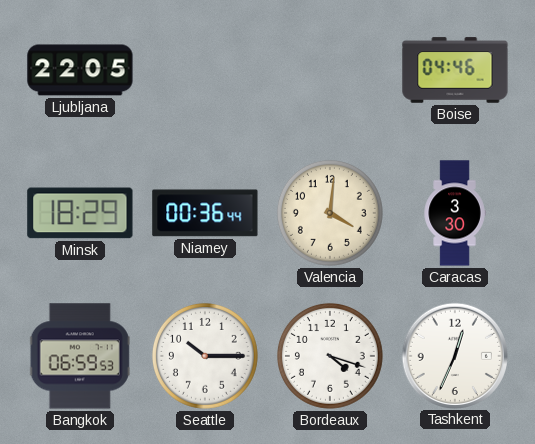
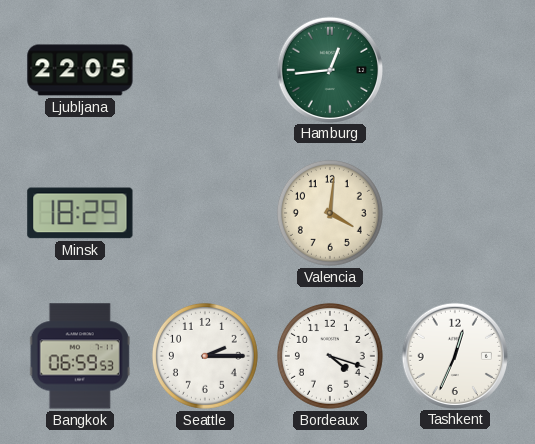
Hamburg: none -> 12:44
Boise: 04:46 -> none
Niamey: 00:36 -> none
Caracas: 3:30 -> none
Seattle: 10:15 -> 2:15
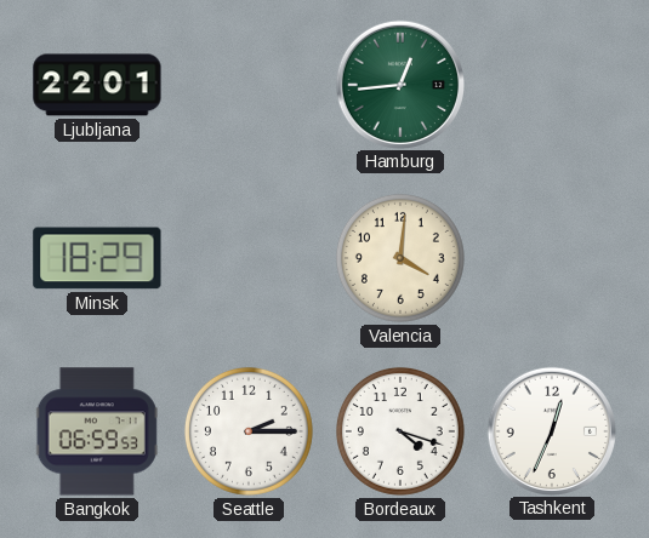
Ljubljana: 22:05 -> 22:01
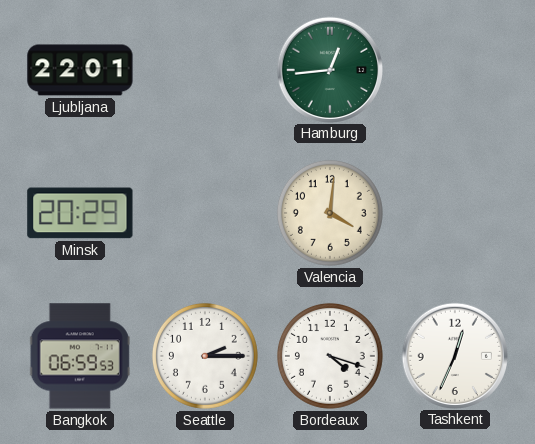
Minsk: 18:29 -> 20:29
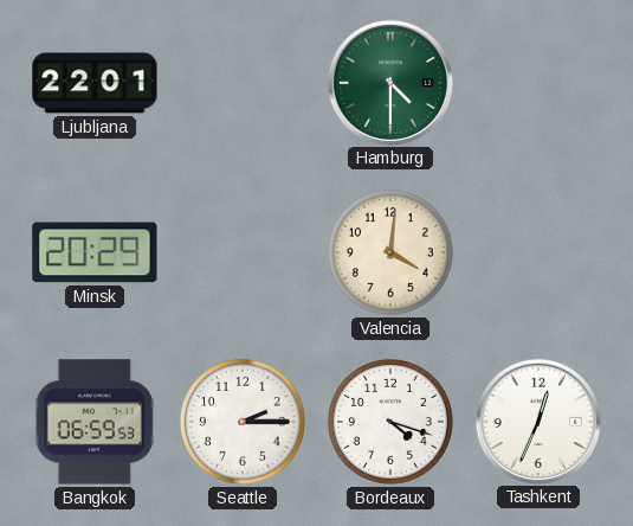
Hamburg: 12:44 -> 4:30
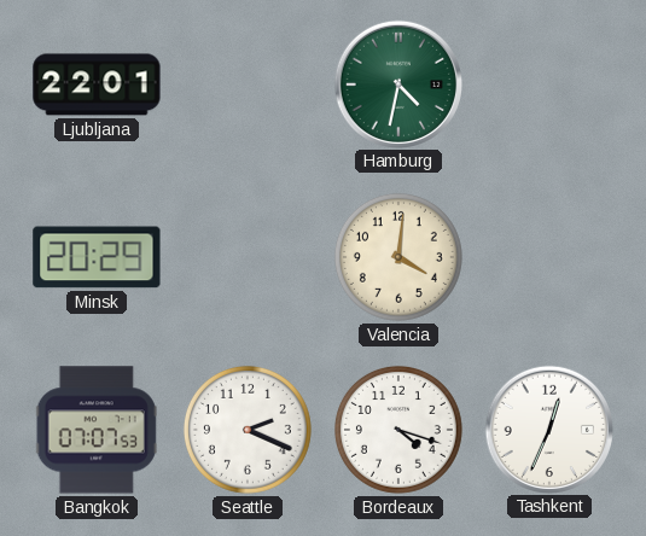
Hamburg: 4:30 -> 4:32
Bangkok: 06:59 -> 07:07
Seattle: 2:15 -> 2:19
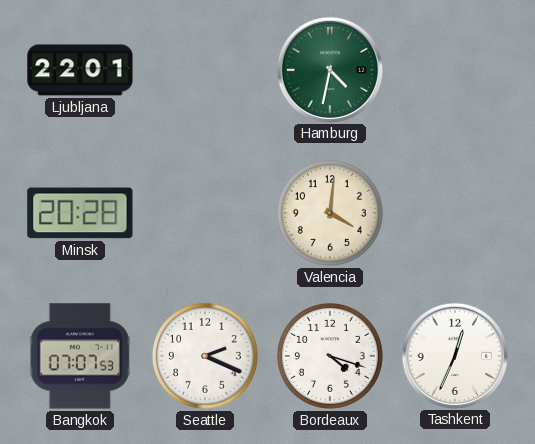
Minsk: 20:29 -> 20:28
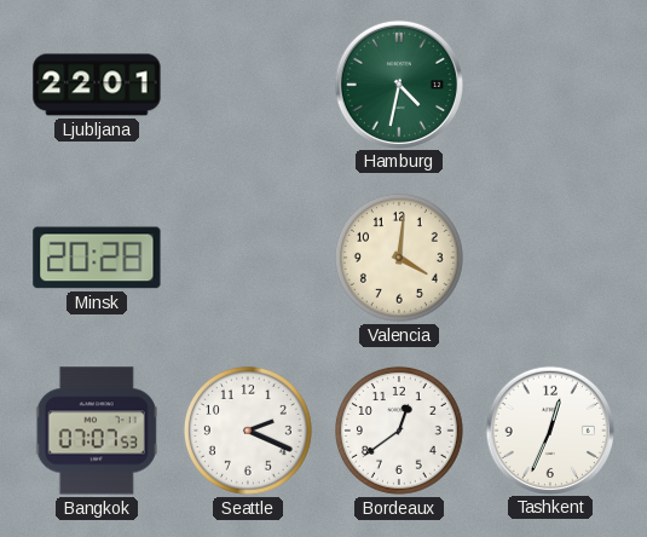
Bordeaux: 4:18 -> 12:39
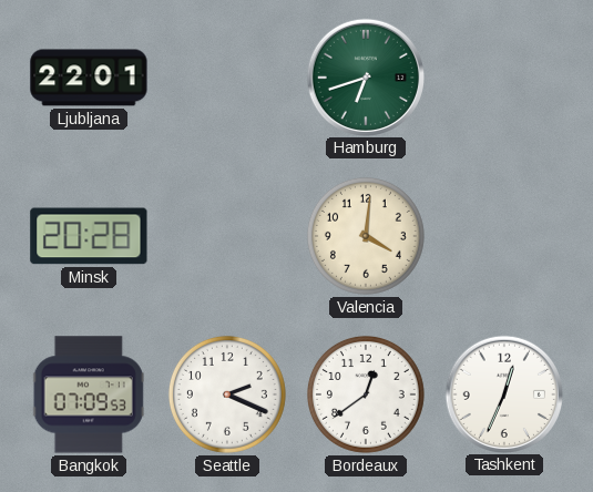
Hamburg: 4:32 -> 6:42
Bangkok: 07:07 -> 07:09
